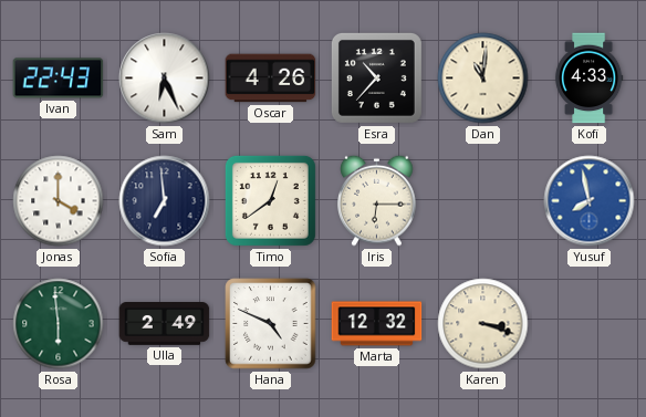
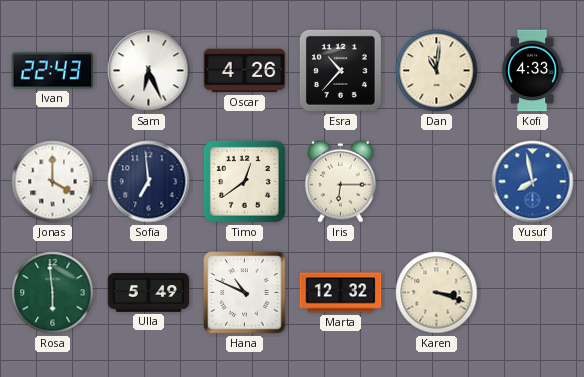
Ulla: 2:49 -> 5:49
Hana: 4:49 -> 10:49
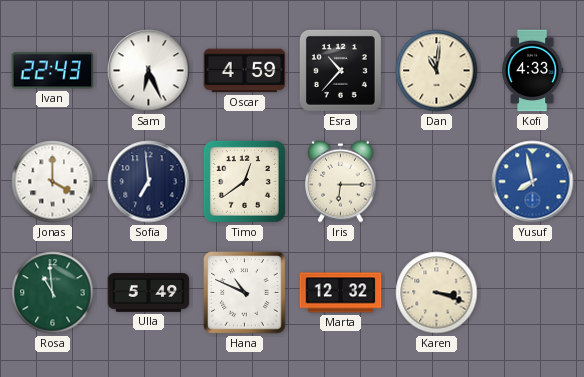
Oscar: 4:26 -> 4:59
Rosa: 5:59 -> 10:59
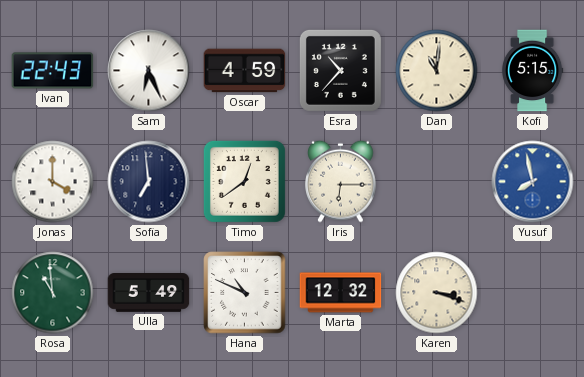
Kofi: 4:33 -> 5:15
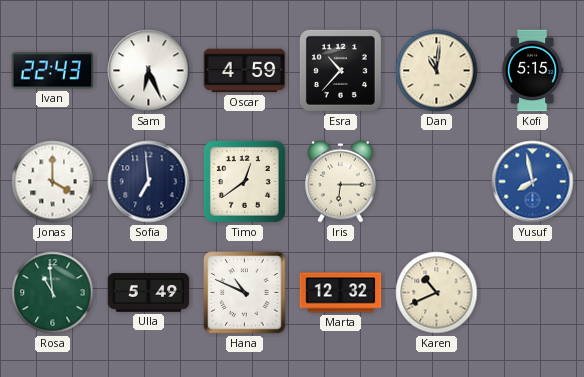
Karen: 3:18 -> 10:41
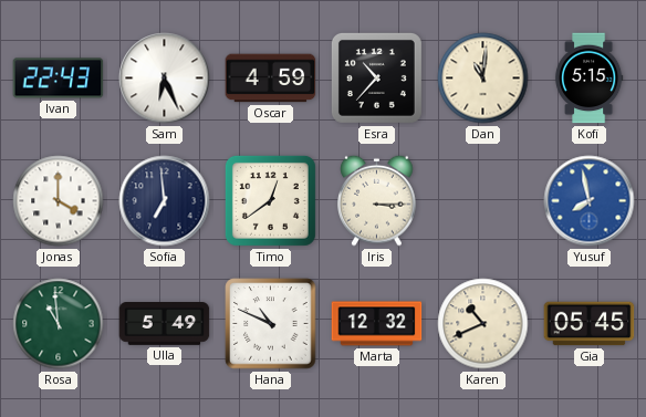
Iris: 6:15 -> 3:15
Gia: none -> 05:45
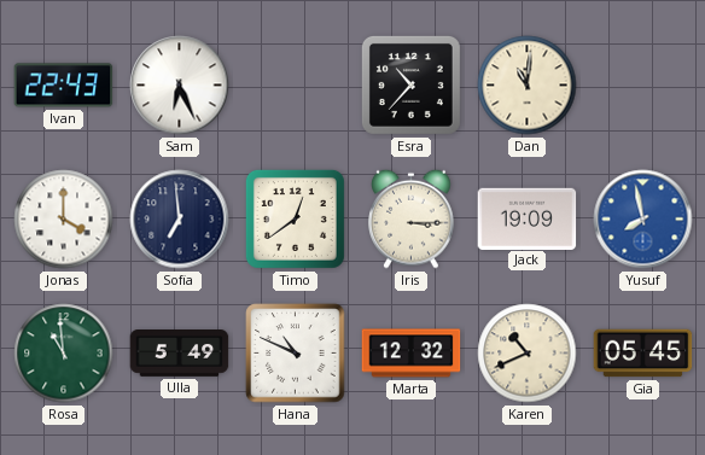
Oscar: 4:59 -> none
Kofi: 5:15 -> none
Jack: none -> 19:09
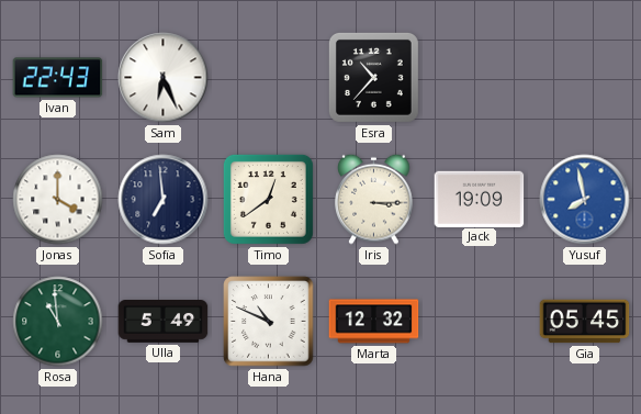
Dan: 11:01 -> none
Karen: 10:41 -> none
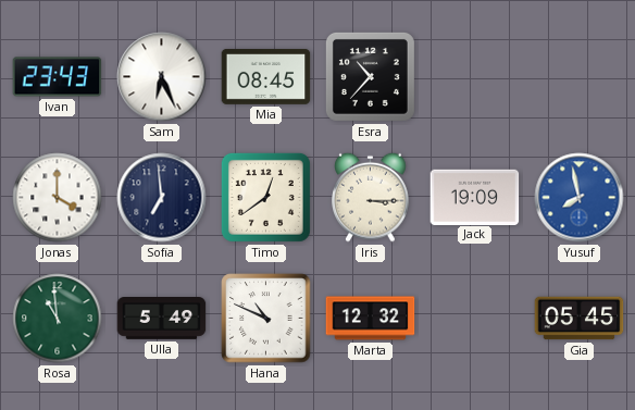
Ivan: 22:43 -> 23:43
Mia: none -> 08:45
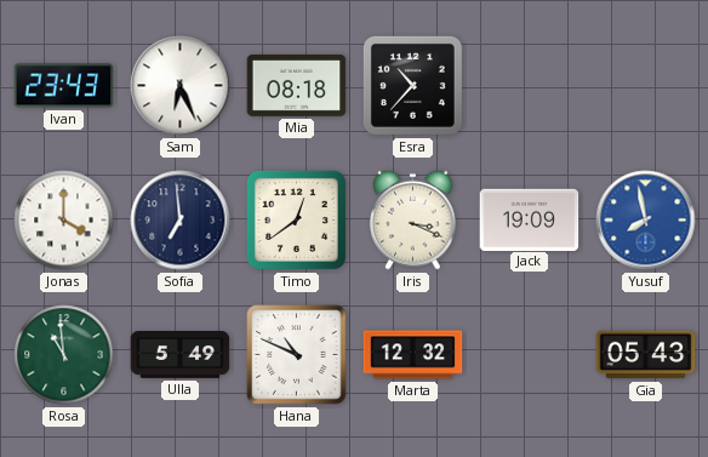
Mia: 08:45 -> 08:18
Iris: 3:15 -> 3:19
Gia: 05:45 -> 05:43
